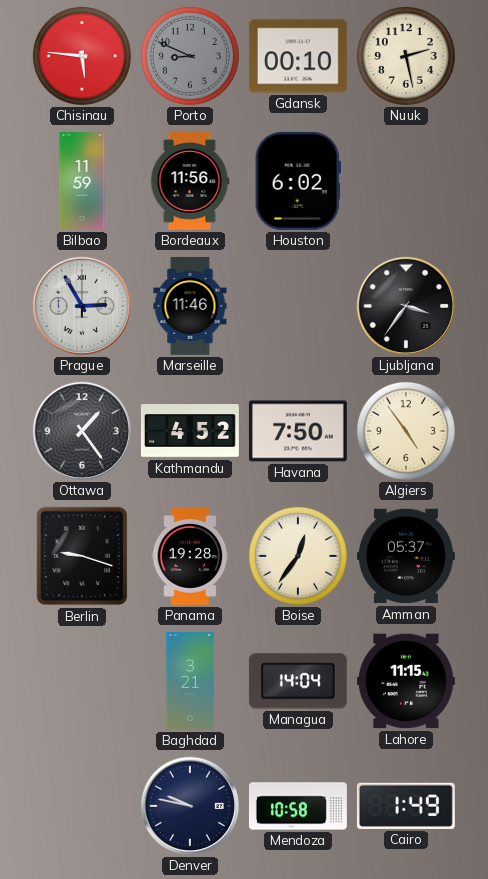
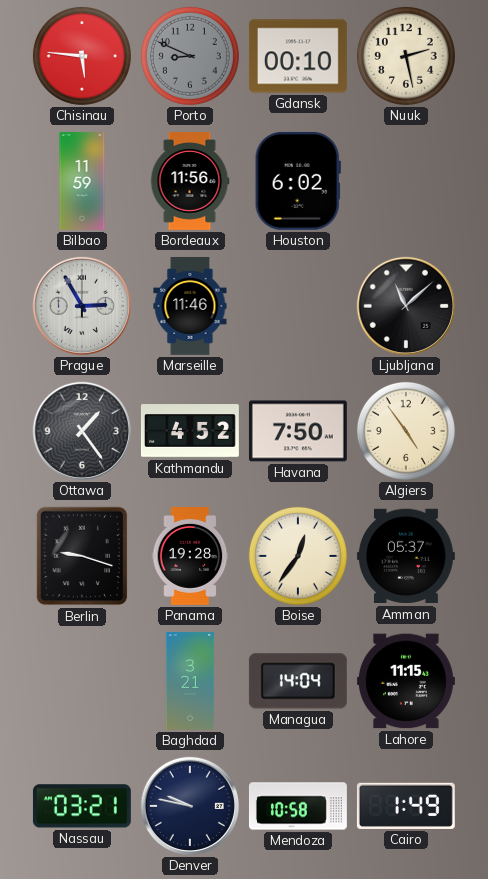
Ljubljana: 3:36 -> 11:08
Nassau: none -> 03:21
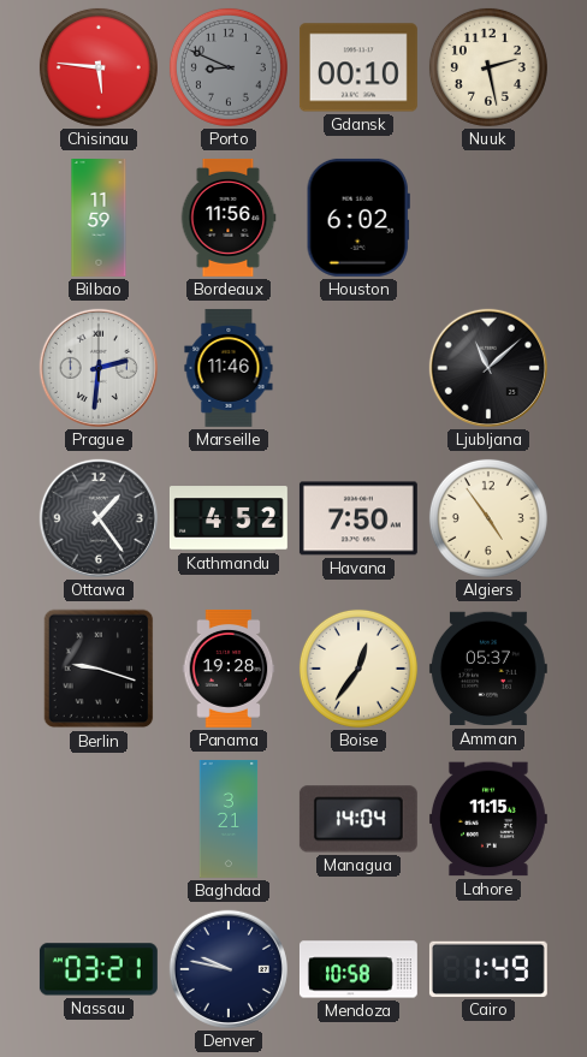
Prague: 2:55 -> 2:31
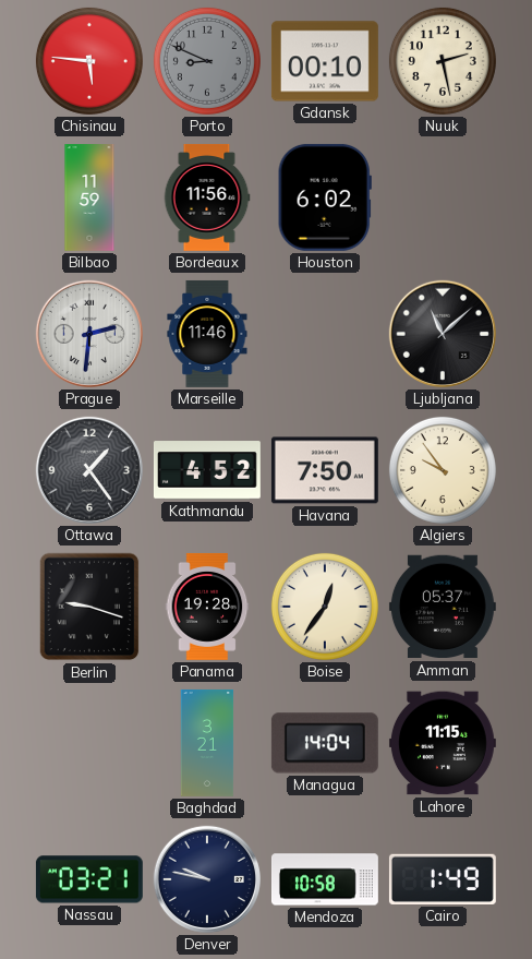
Algiers: 4:54 -> 9:54
